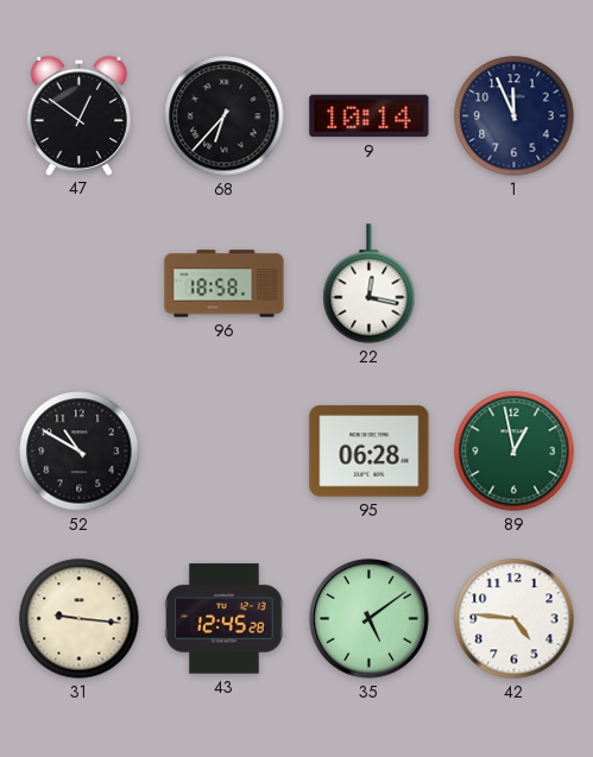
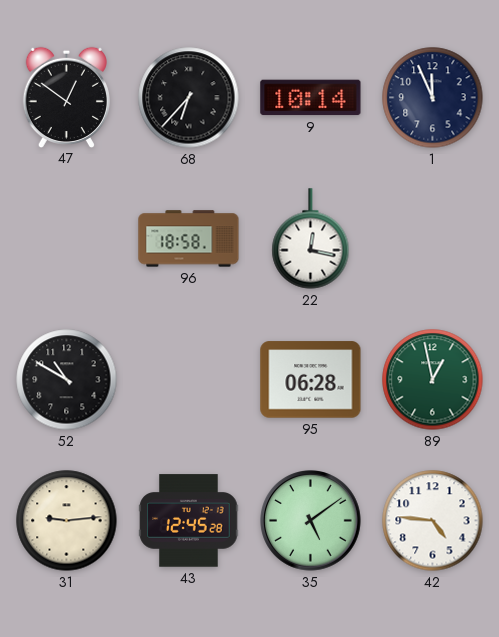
31: 9:16 -> 9:14
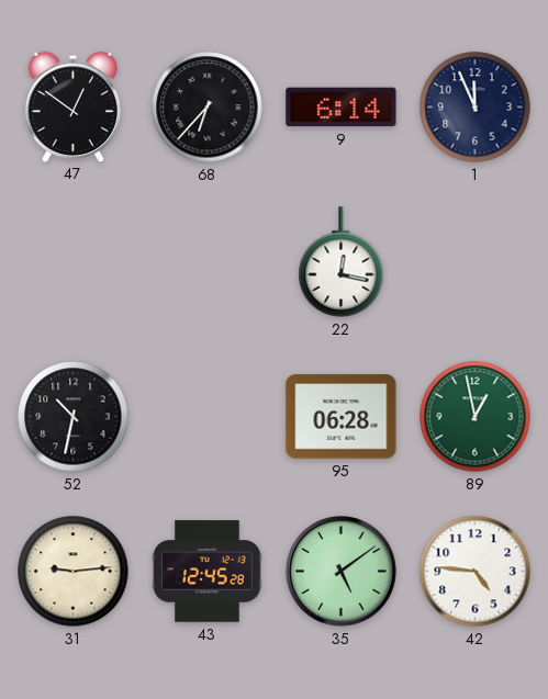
9: 10:14 -> 6:14
96: 18:58 -> none
52: 10:50 -> 10:32
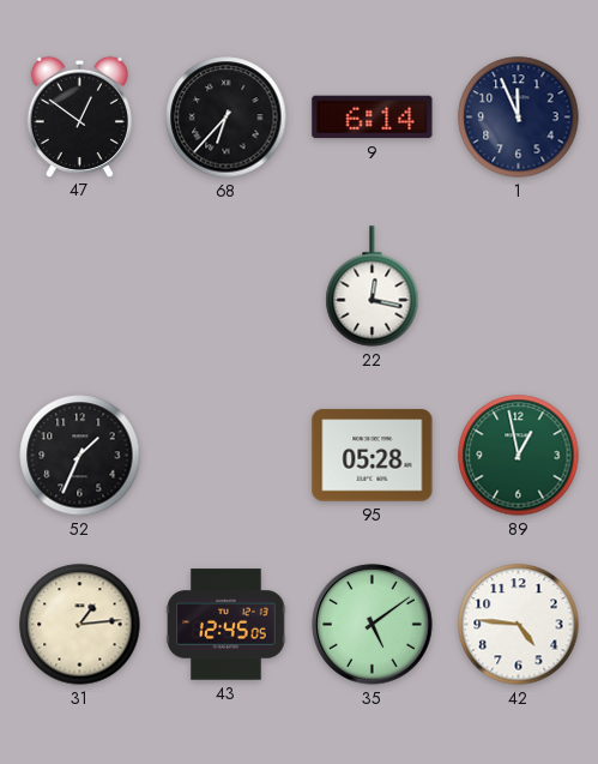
52: 10:32 -> 1:34
95: 06:28 -> 05:28
31: 9:14 -> 1:14
43: 12:45:28 -> 12:45:05
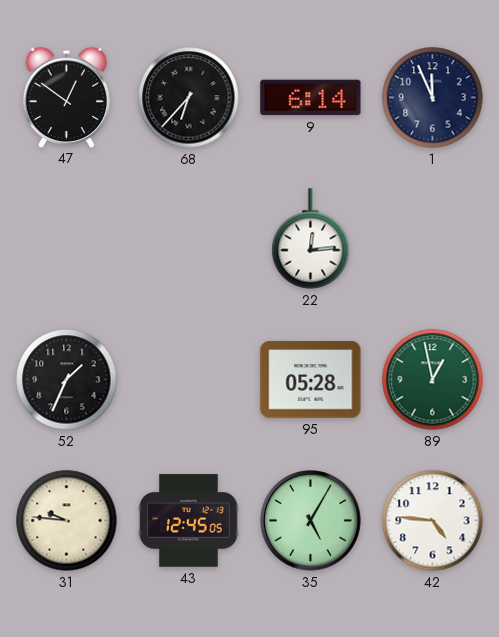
22: 12:17 -> 12:14
31: 1:14 -> 9:46
35: 5:09 -> 5:05
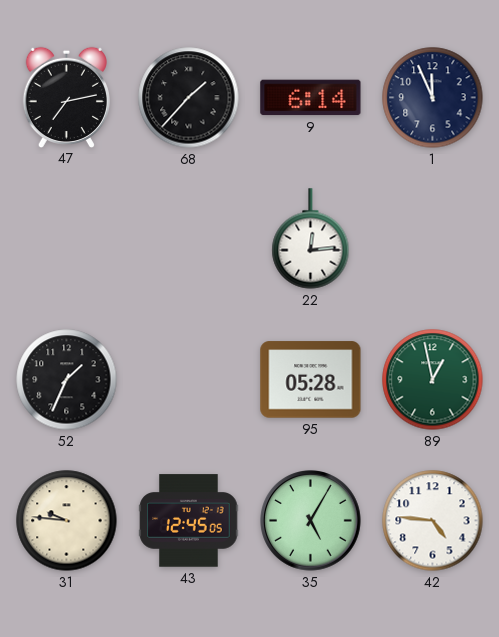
47: 12:51 -> 7:13
68: 6:37 -> 1:37
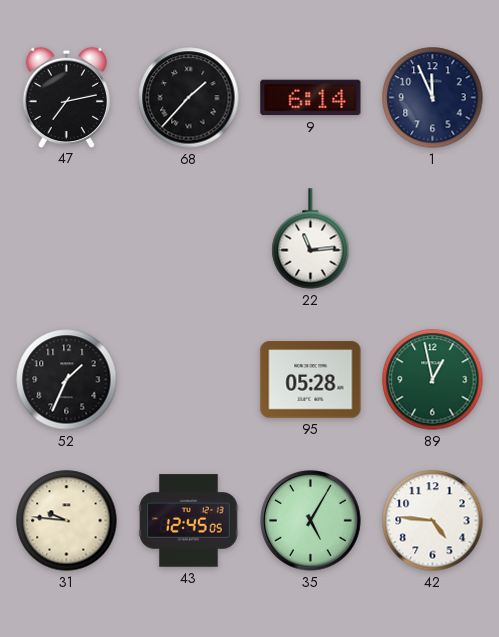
22: 12:14 -> 11:14
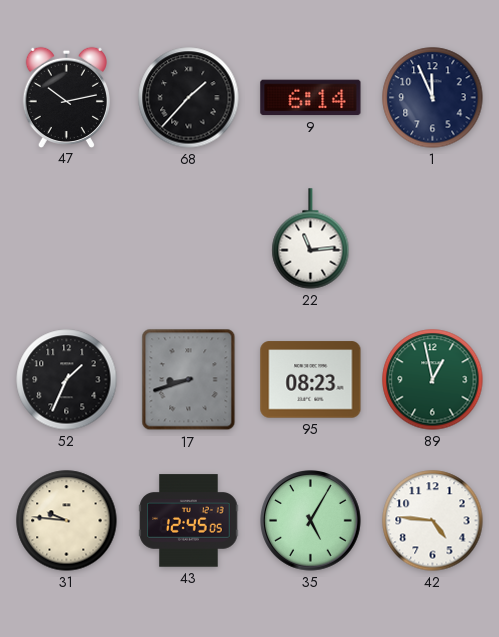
47: 7:13 -> 10:13
17: none -> 8:42
95: 05:28 -> 08:23
